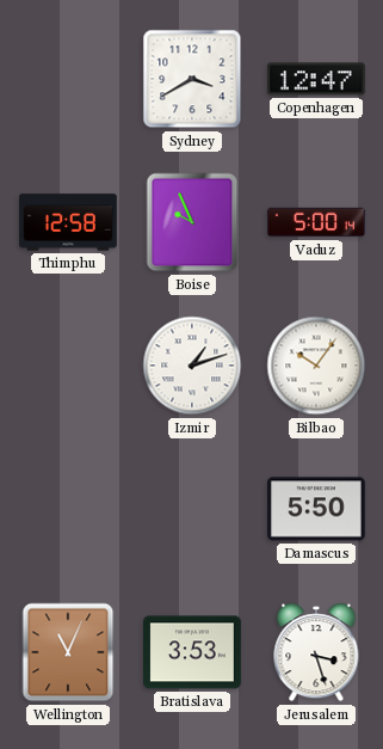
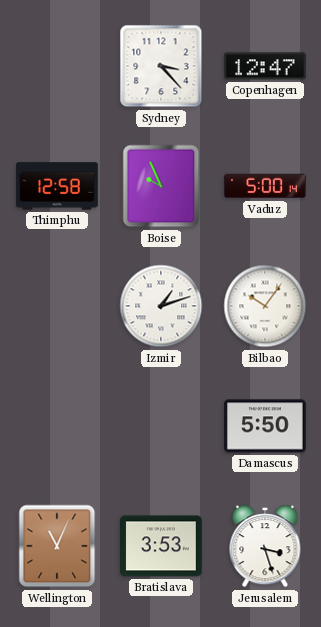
Sydney: 3:40 -> 3:23
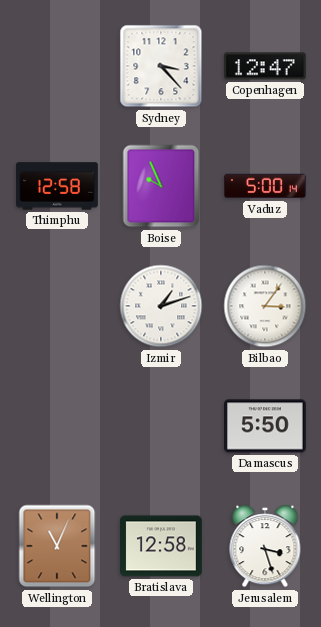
Bilbao: 10:06 -> 3:06
Bratislava: 3:53 -> 12:58
